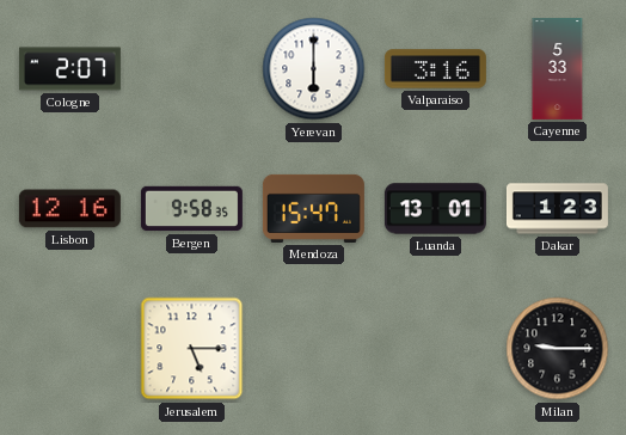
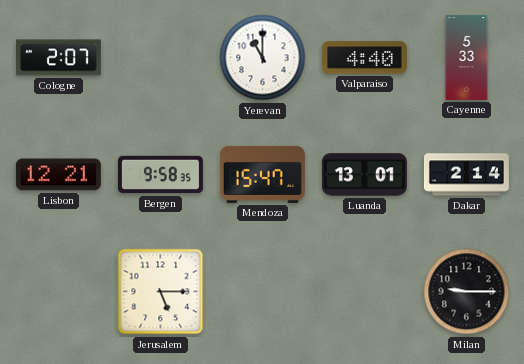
Yerevan: 6:00 -> 11:00
Valparaiso: 3:16 -> 4:40
Lisbon: 12:16 -> 12:21
Dakar: 1:23 -> 2:14
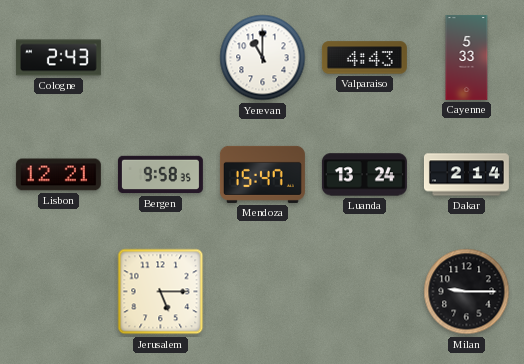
Cologne: 2:07 -> 2:43
Valparaiso: 4:40 -> 4:43
Luanda: 13:01 -> 13:24
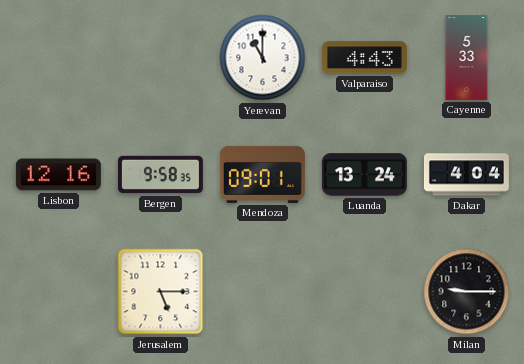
Cologne: 2:43 -> none
Lisbon: 12:21 -> 12:16
Mendoza: 15:47 -> 09:01
Dakar: 2:14 -> 4:04
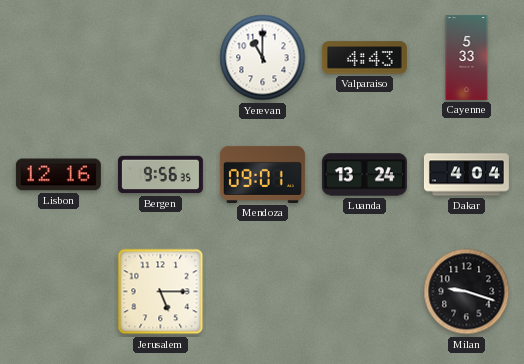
Bergen: 9:58 -> 9:56
Milan: 9:15 -> 9:18
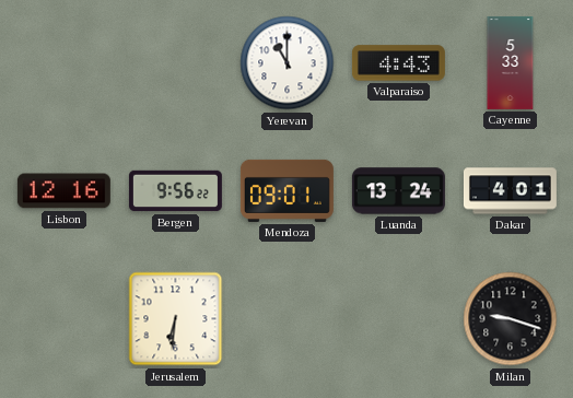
Bergen: 9:56:35 -> 9:56:22
Dakar: 4:04 -> 4:01
Jerusalem: 5:15 -> 6:31
